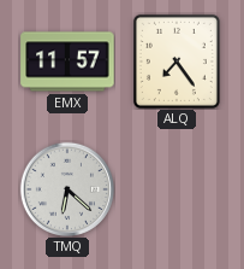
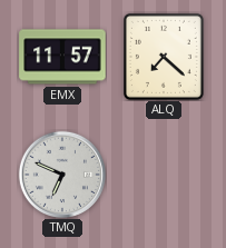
ALQ: 7:24 -> 7:22
TMQ: 6:22 -> 6:49
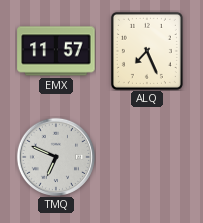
ALQ: 7:22 -> 7:26
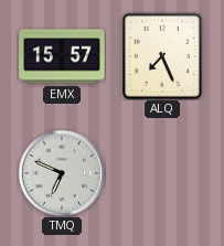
EMX: 11:57 -> 15:57
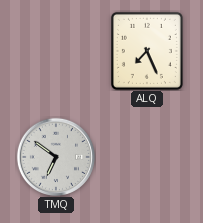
EMX: 15:57 -> none
TMQ: 6:49 -> 6:51
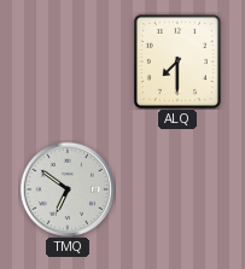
ALQ: 7:26 -> 7:30
